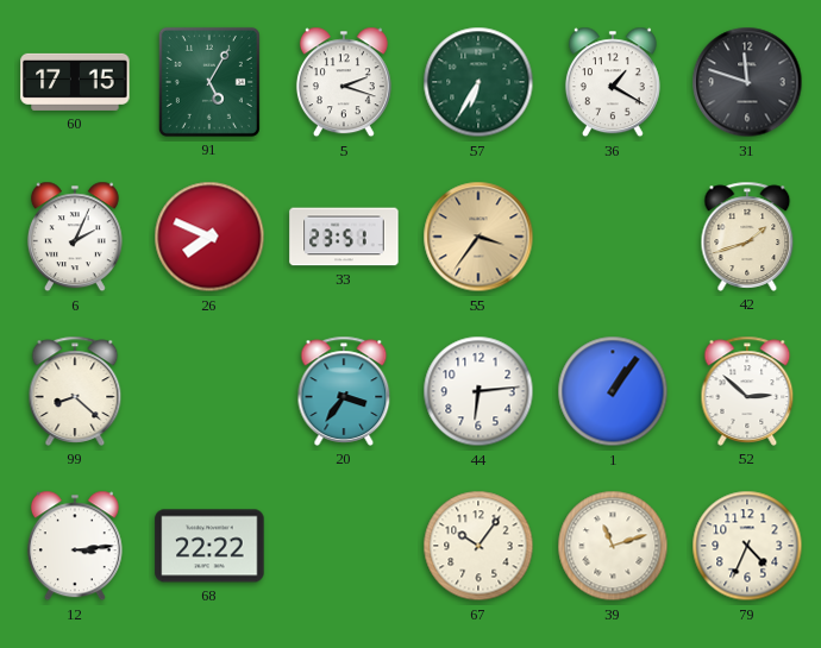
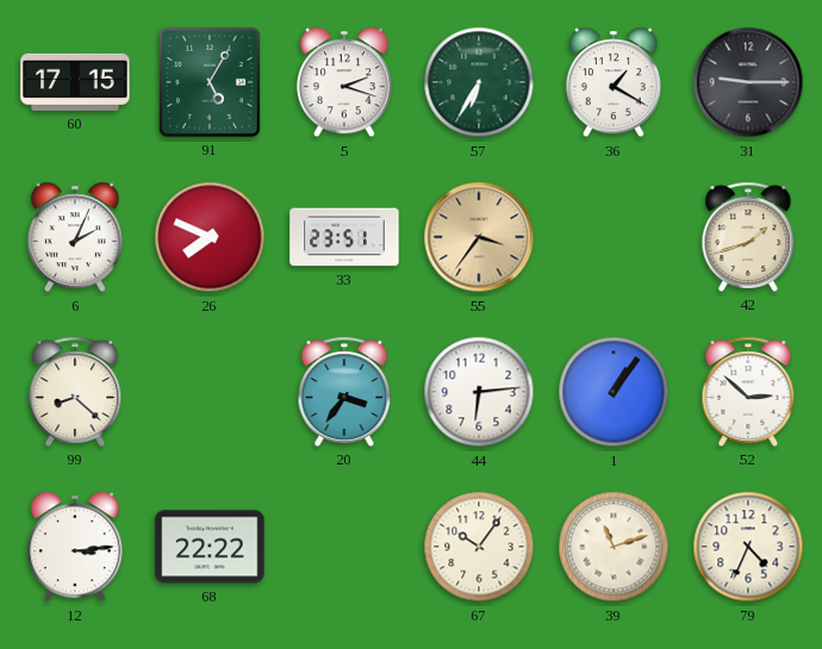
31: 11:48 -> 9:15
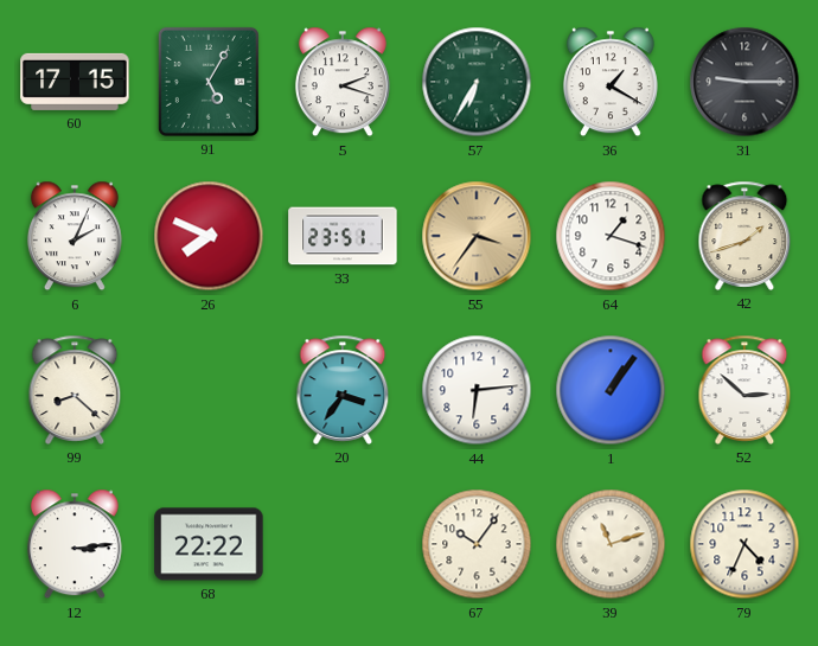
64: none -> 1:18
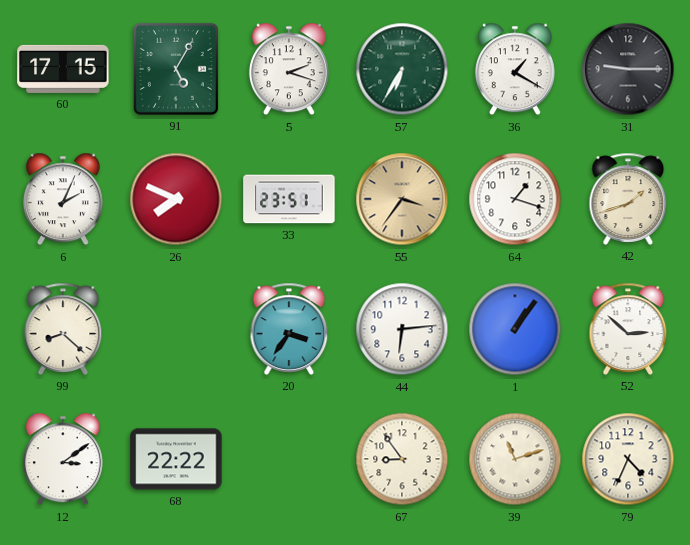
12: 3:14 -> 3:09
67: 10:06 -> 8:54
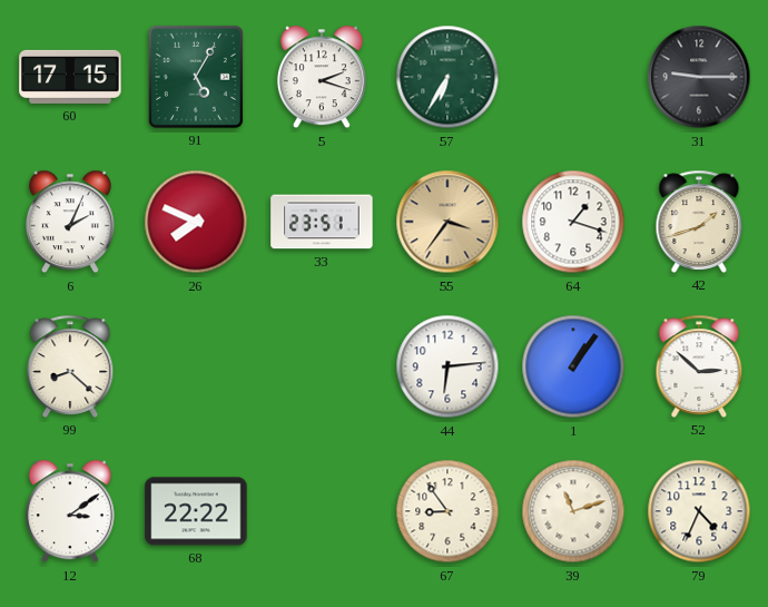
36: 1:20 -> none
20: 3:36 -> none
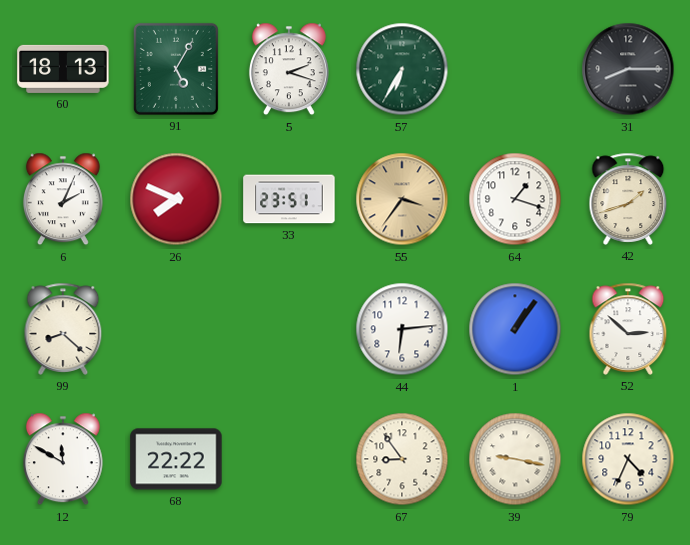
60: 17:15 -> 18:13
31: 9:15 -> 8:15
12: 3:09 -> 11:50
39: 11:12 -> 9:17
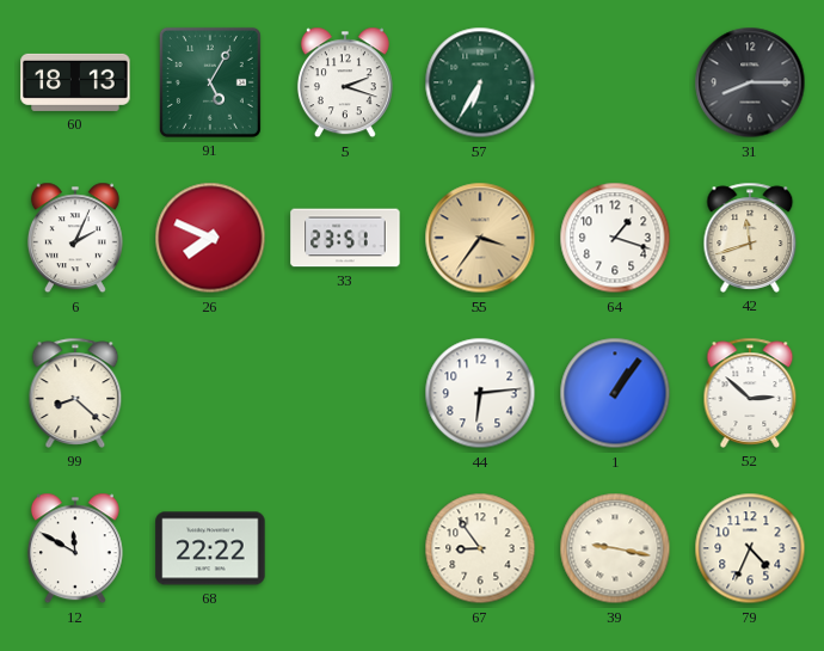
42: 1:42 -> 11:42
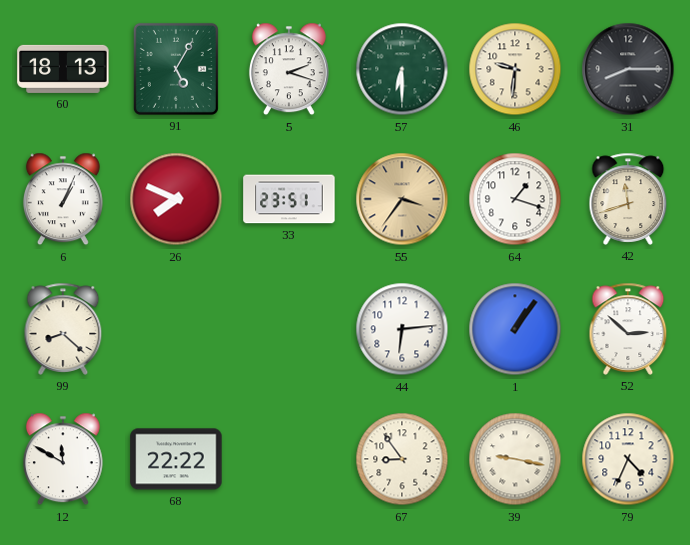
57: 6:35 -> 6:30
46: none -> 9:31
6: 2:04 -> 1:04
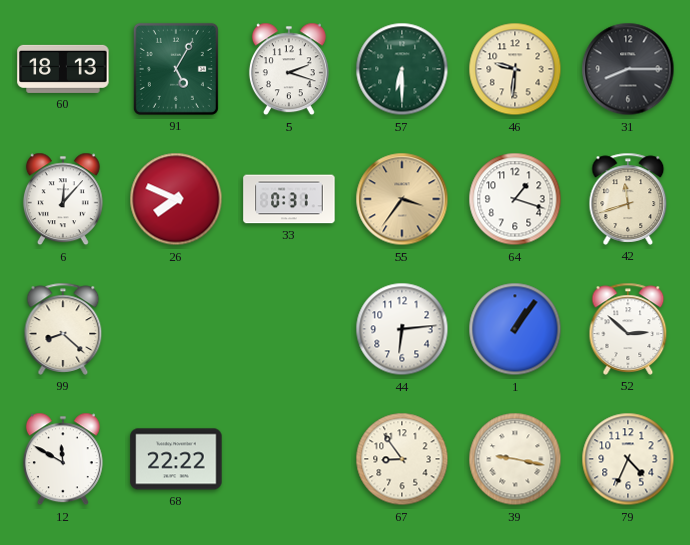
6: 1:04 -> 12:07
33: 23:51 -> 0:31
